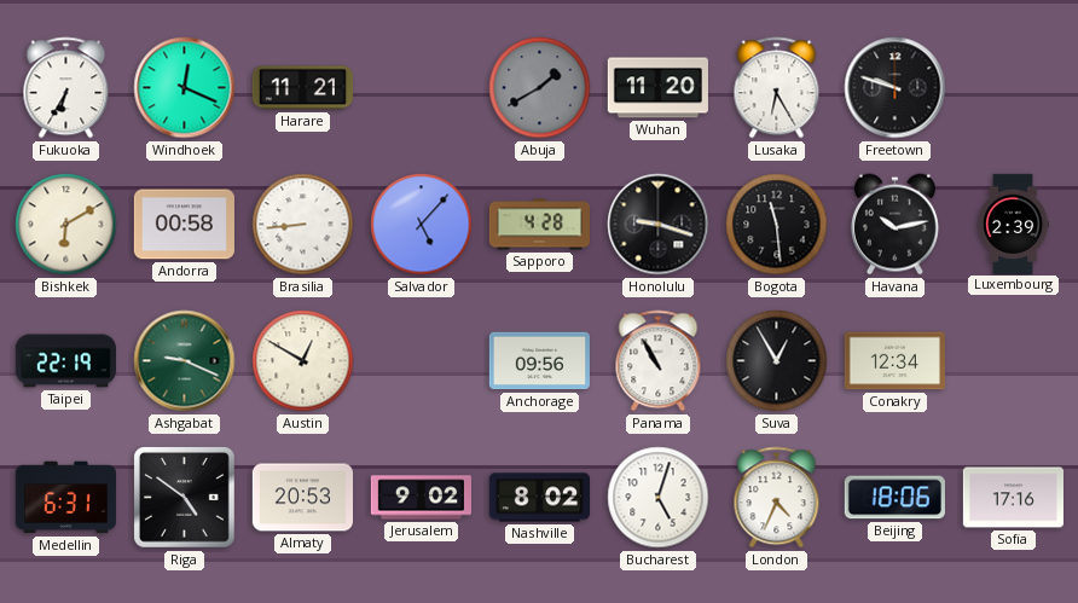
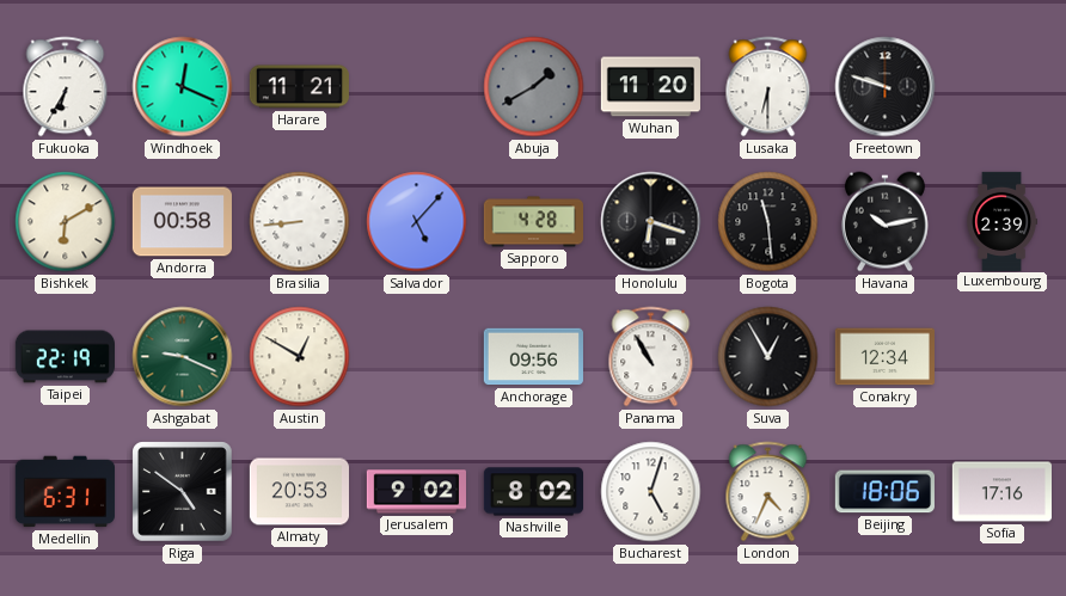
Lusaka: 6:25 -> 6:30
Honolulu: 9:18 -> 6:18
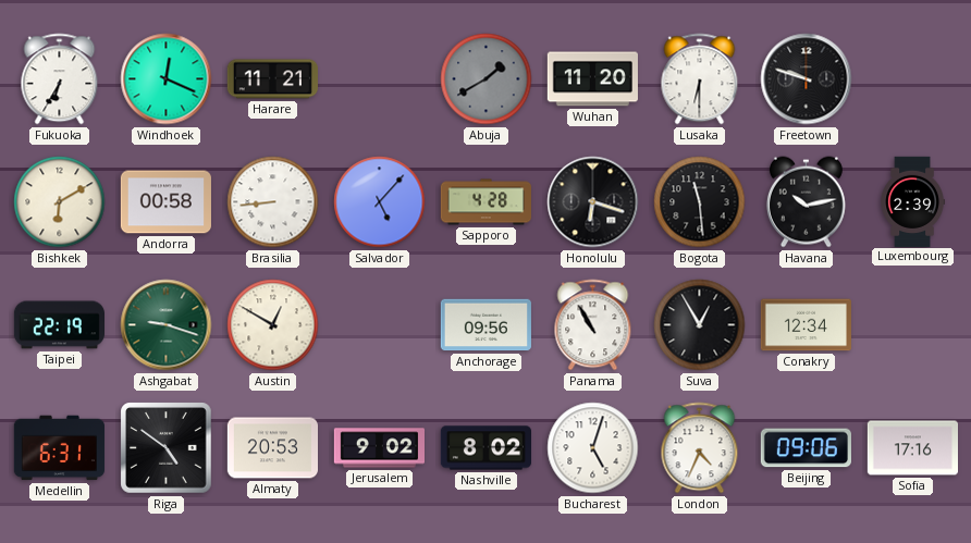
Ashgabat: 9:19 -> 9:18
Beijing: 18:06 -> 09:06
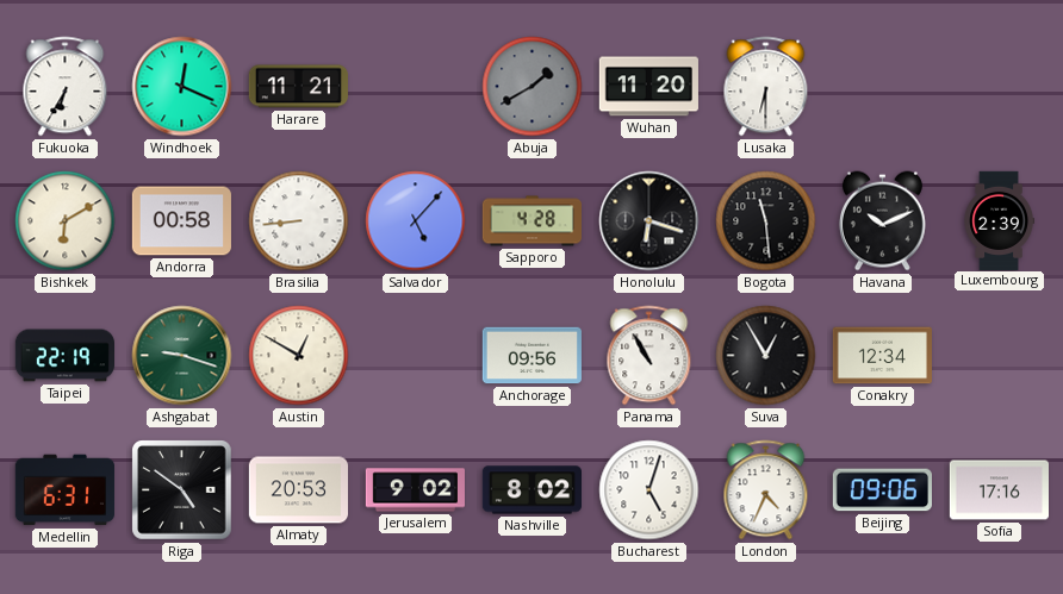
Freetown: 9:48 -> none
Havana: 10:13 -> 10:11
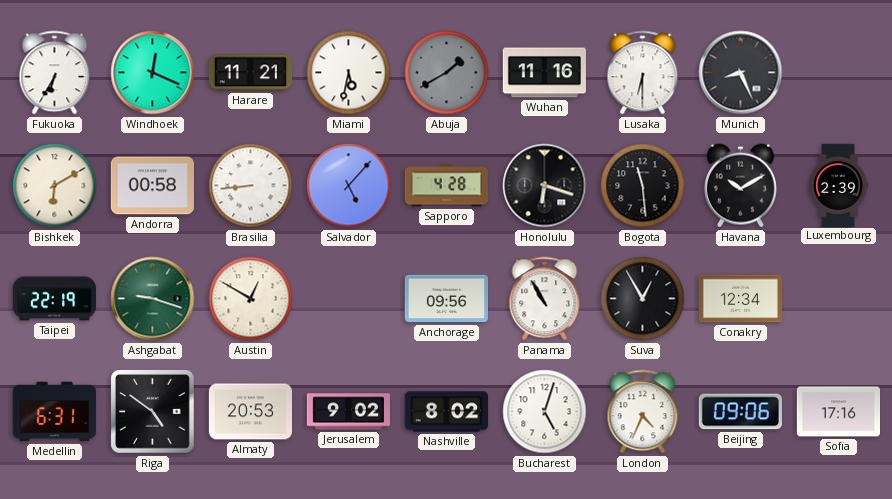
Miami: none -> 5:32
Wuhan: 11:20 -> 11:16
Munich: none -> 8:26
Havana: 10:11 -> 10:10
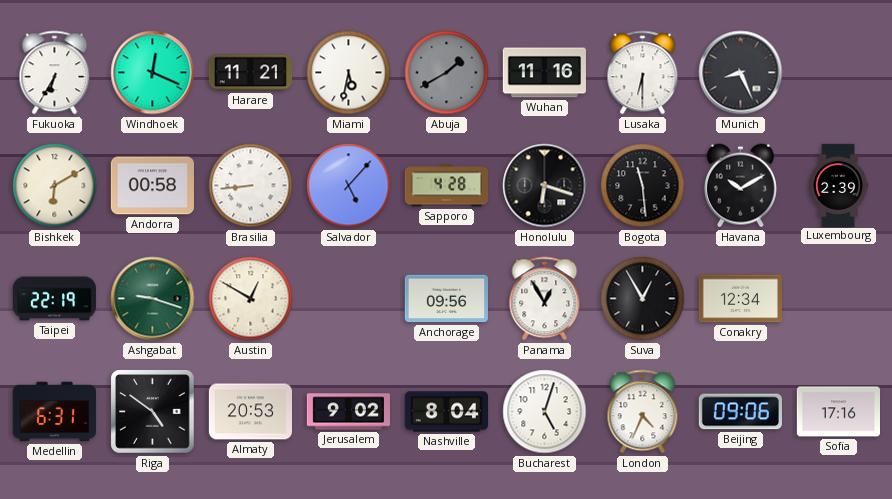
Panama: 10:55 -> 12:55
Nashville: 8:02 -> 8:04
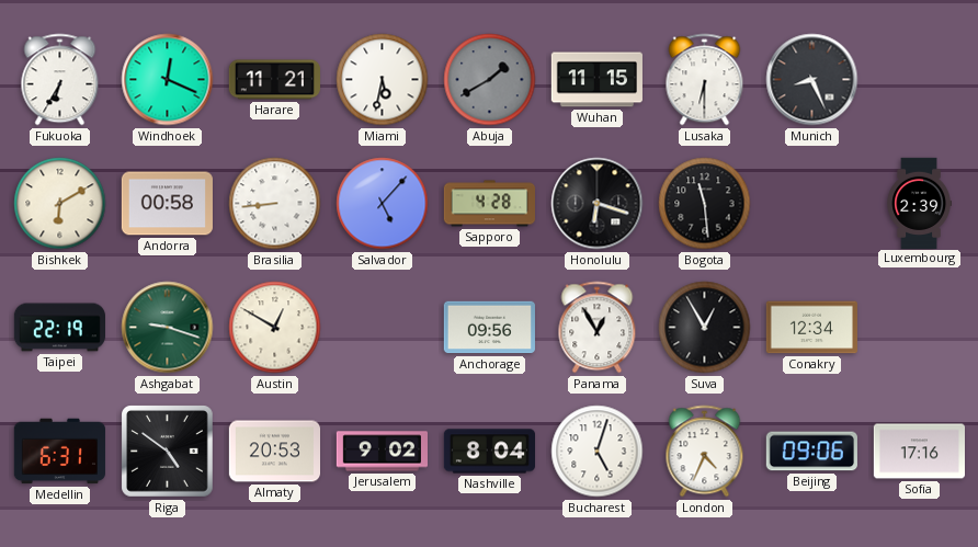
Wuhan: 11:16 -> 11:15
Havana: 10:10 -> none
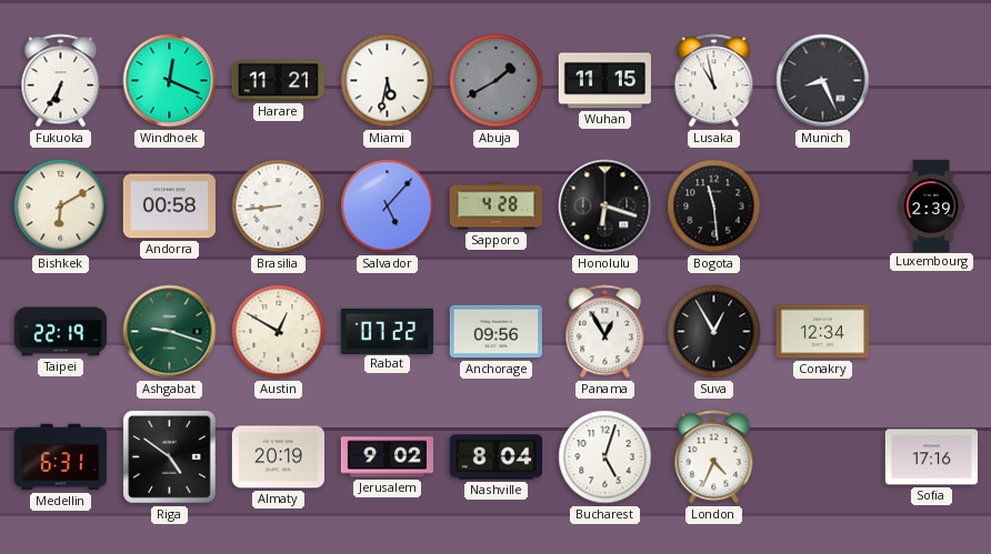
Lusaka: 6:30 -> 10:58
Rabat: none -> 07:22
Almaty: 20:53 -> 20:19
Beijing: 09:06 -> none
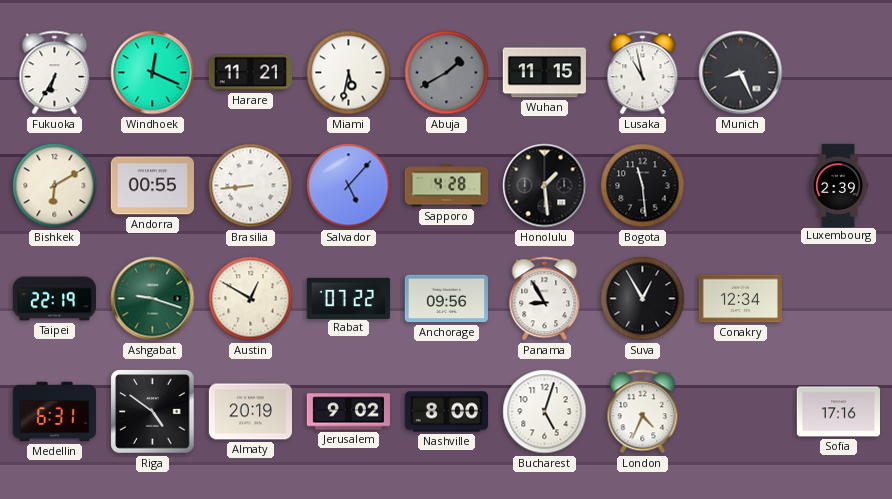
Andorra: 00:58 -> 00:55
Honolulu: 6:18 -> 1:29
Panama: 12:55 -> 8:55
Nashville: 8:04 -> 8:00
